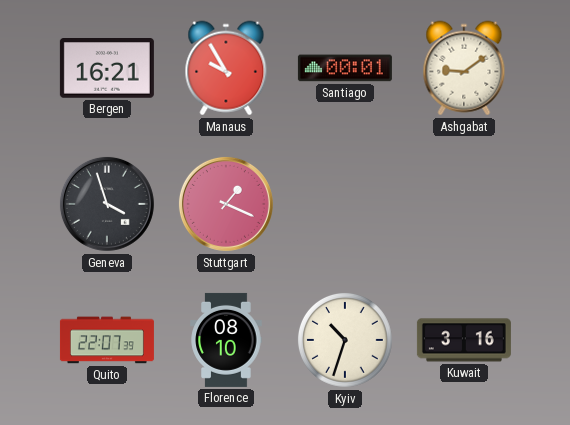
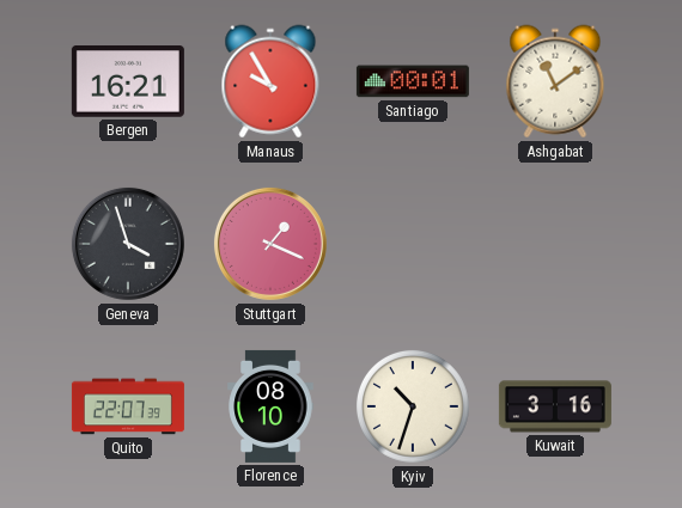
Ashgabat: 9:09 -> 11:09
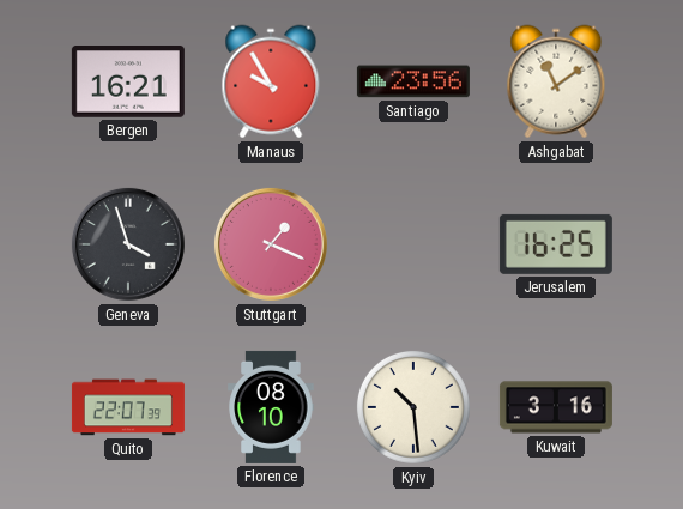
Santiago: 00:01 -> 23:56
Jerusalem: none -> 16:25
Kyiv: 10:33 -> 10:29
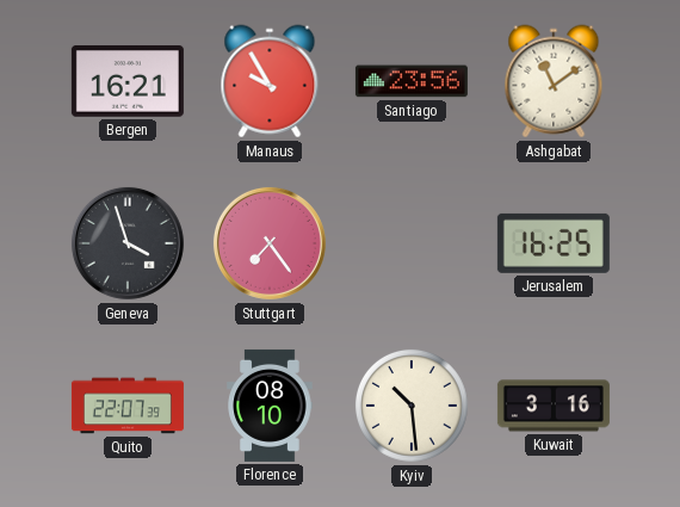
Stuttgart: 1:19 -> 7:24
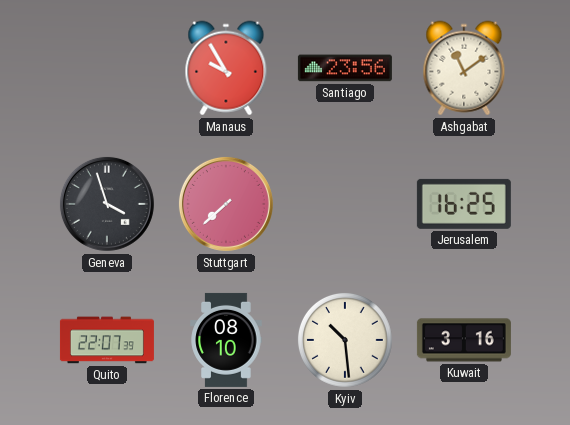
Bergen: 16:21 -> none
Stuttgart: 7:24 -> 7:38
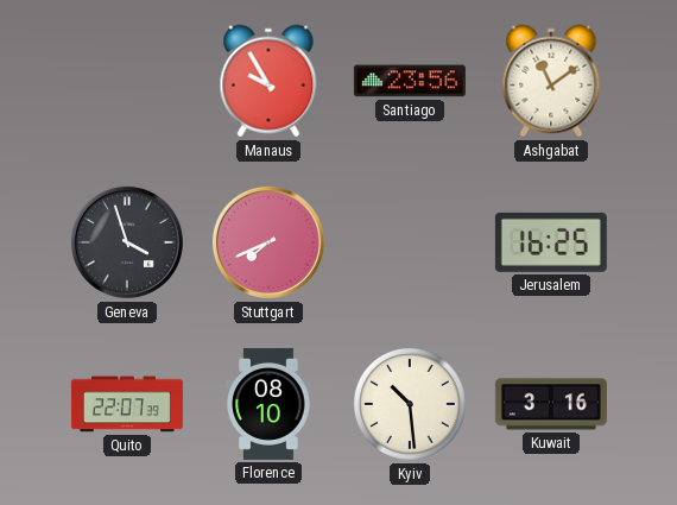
Stuttgart: 7:38 -> 7:41
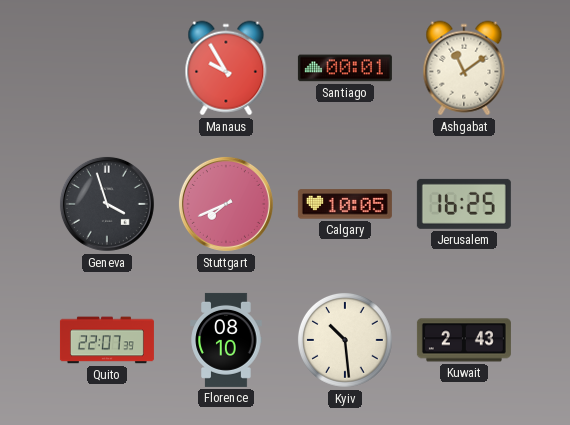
Santiago: 23:56 -> 00:01
Calgary: none -> 10:05
Kuwait: 3:16 -> 2:43
